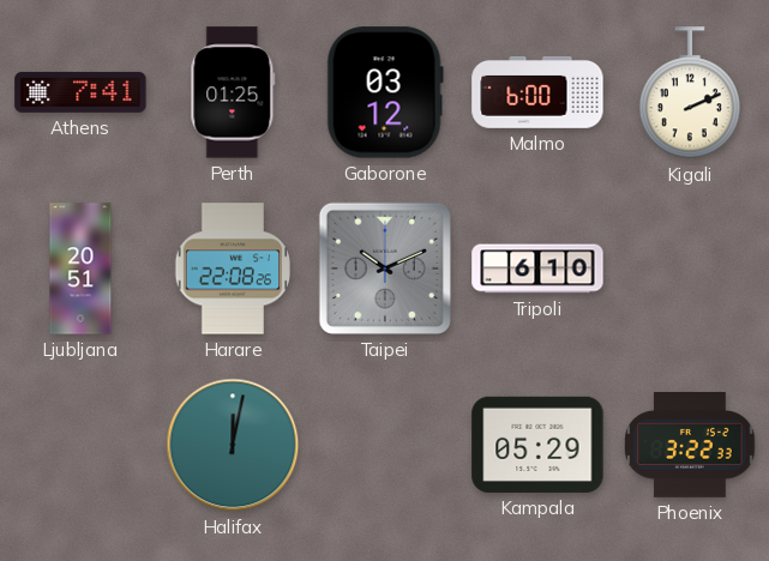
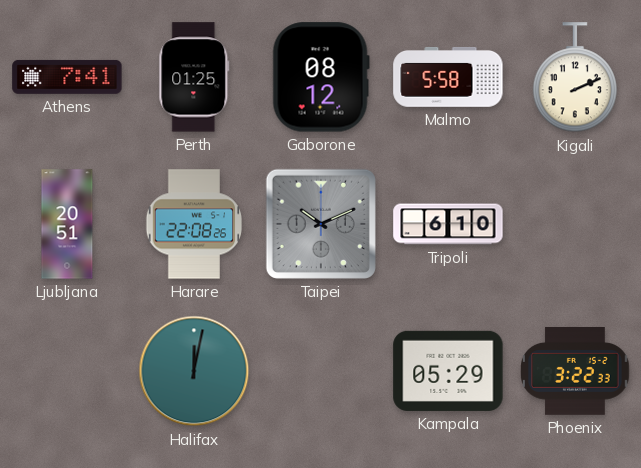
Gaborone: 03:12 -> 08:12
Malmo: 6:00 -> 5:58
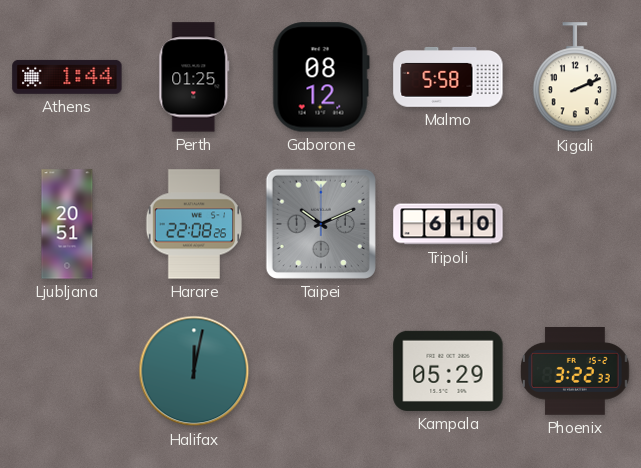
Athens: 7:41 -> 1:44
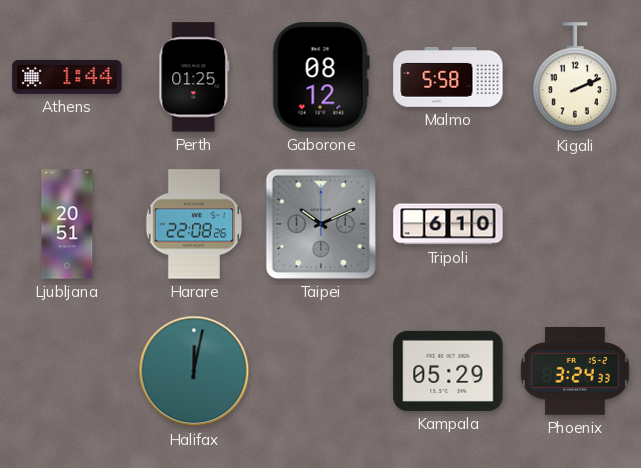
Phoenix: 3:22 -> 3:24
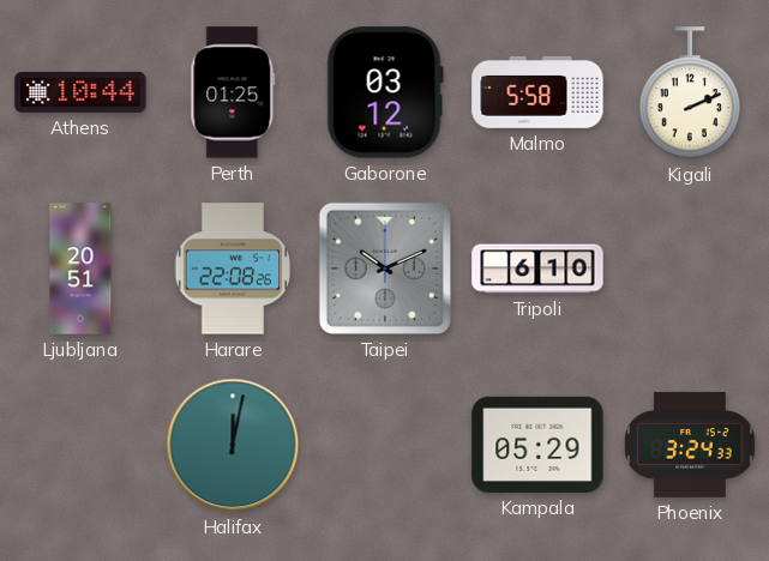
Athens: 1:44 -> 10:44
Gaborone: 08:12 -> 03:12
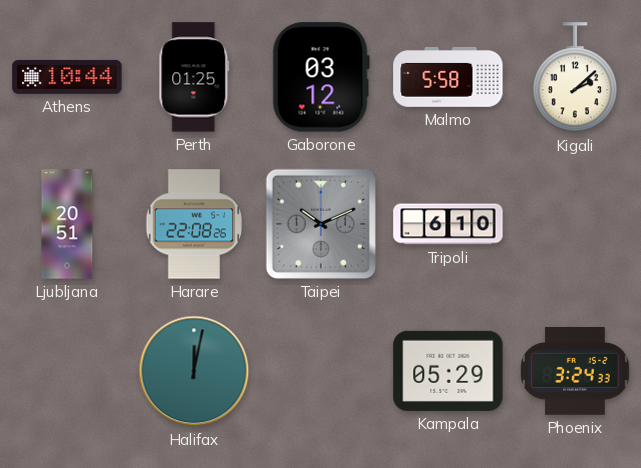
Kigali: 2:11 -> 2:08
